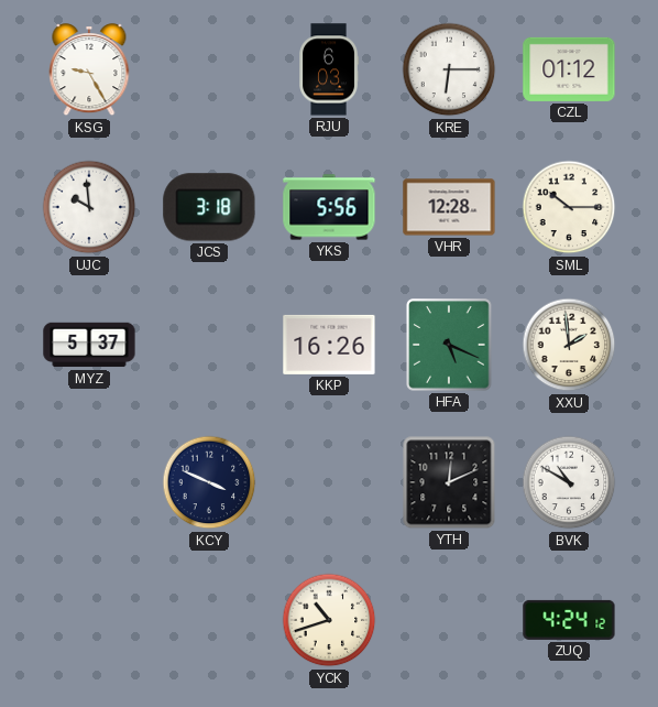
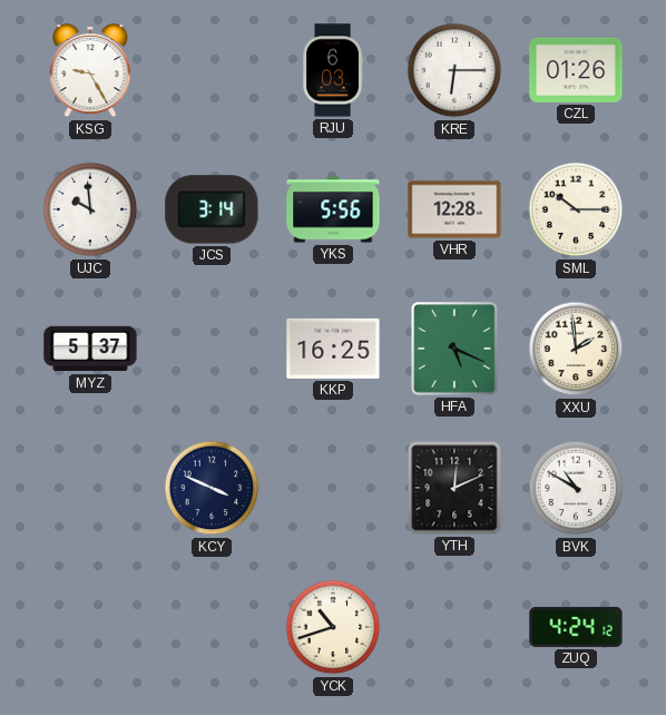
CZL: 01:12 -> 01:26
JCS: 3:18 -> 3:14
KKP: 16:26 -> 16:25
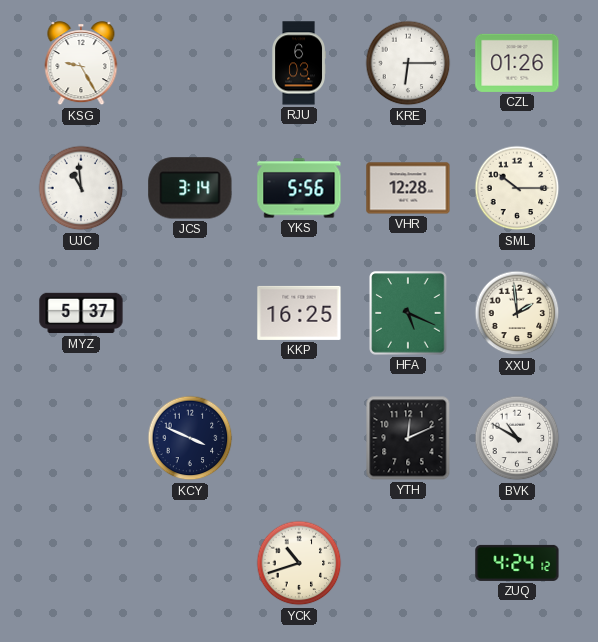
UJC: 9:59 -> 10:59
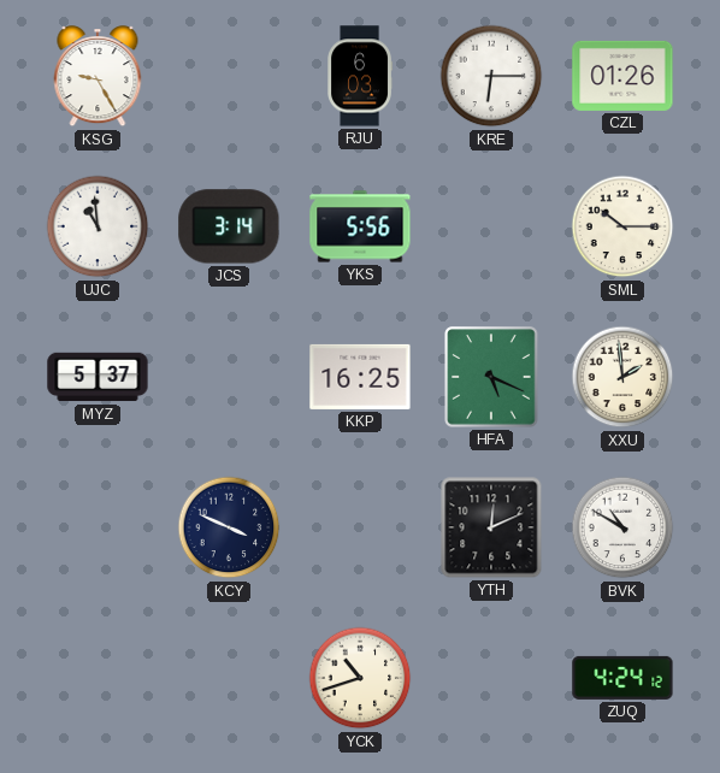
VHR: 12:28 -> none
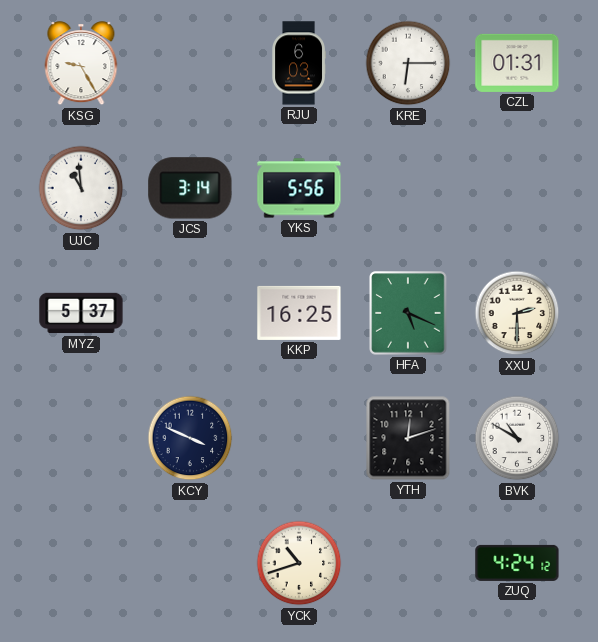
CZL: 01:26 -> 01:31
SML: 10:15 -> none
XXU: 1:59 -> 2:30
YTH: 12:11 -> 12:12
